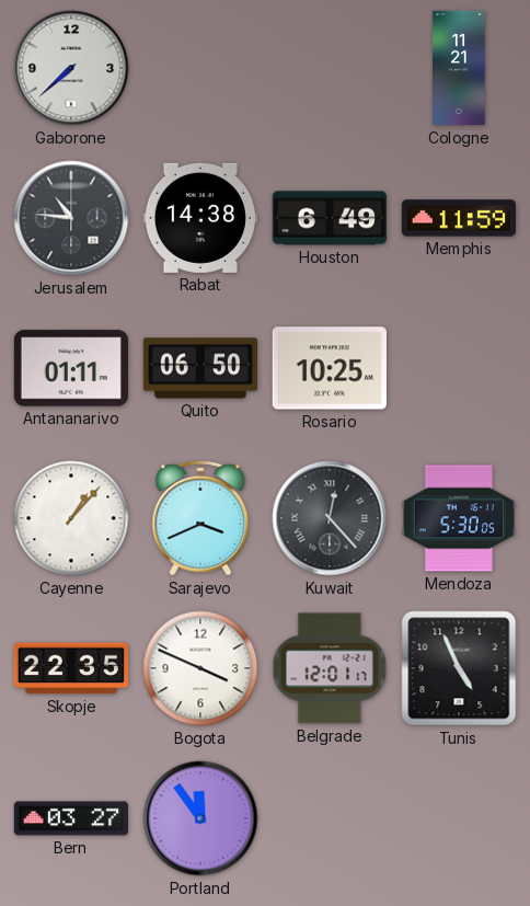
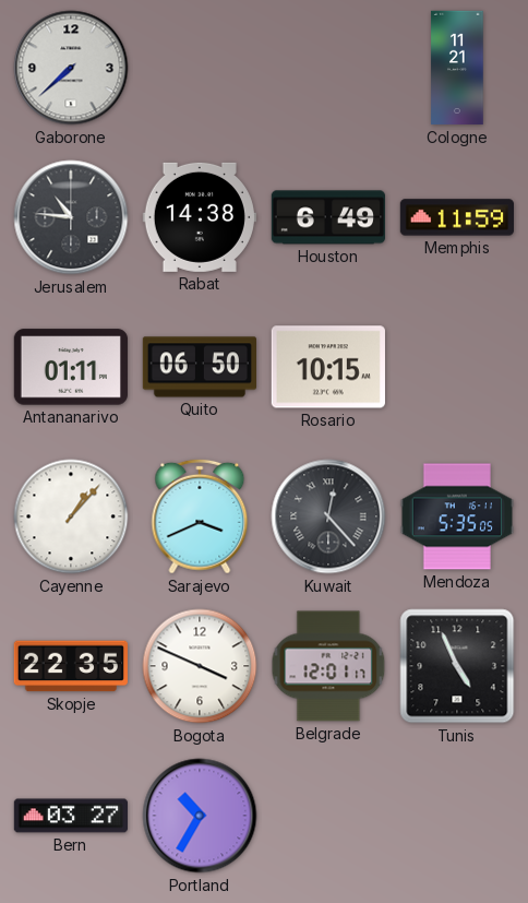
Rosario: 10:25 -> 10:15
Mendoza: 5:30 -> 5:35
Portland: 11:54 -> 10:35
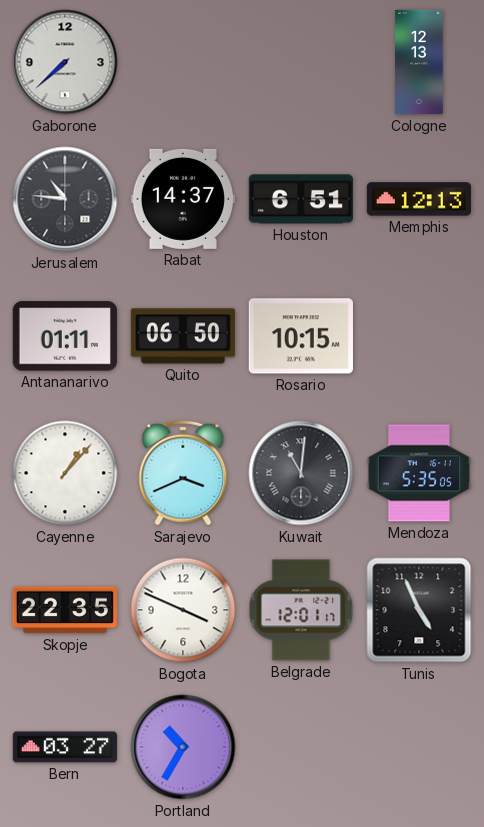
Cologne: 11:21 -> 12:13
Rabat: 14:38 -> 14:37
Houston: 6:49 -> 6:51
Memphis: 11:59 -> 12:13
Kuwait: 12:23 -> 11:01
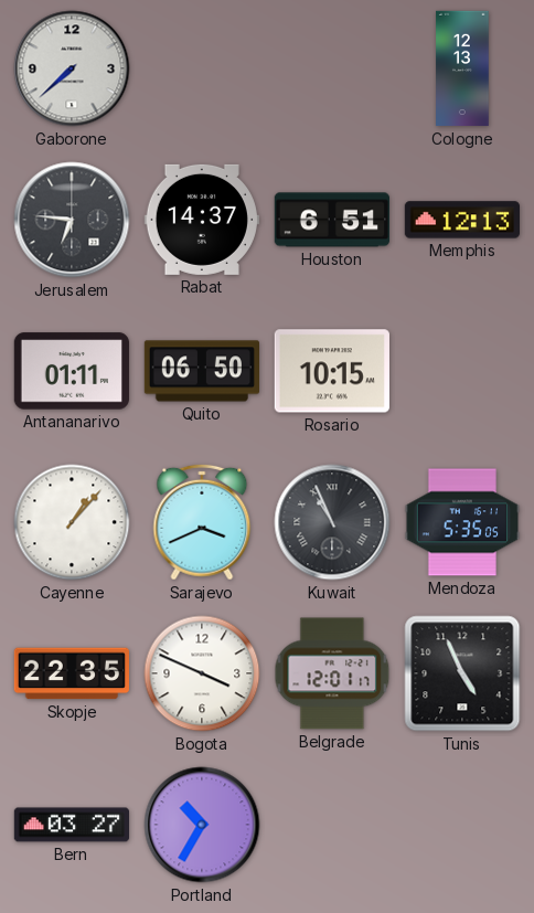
Jerusalem: 10:46 -> 6:46
Kuwait: 11:01 -> 10:56
